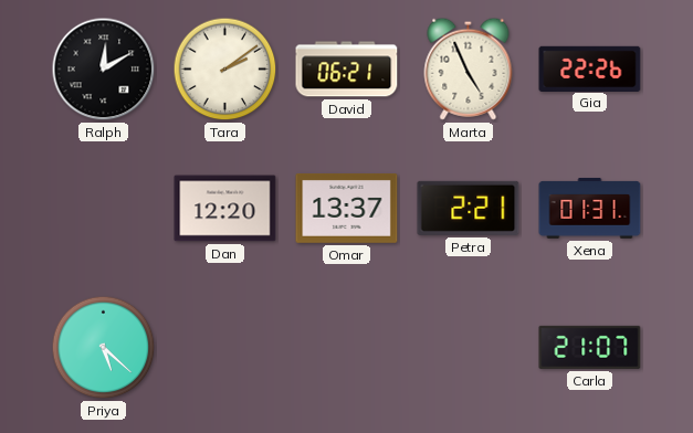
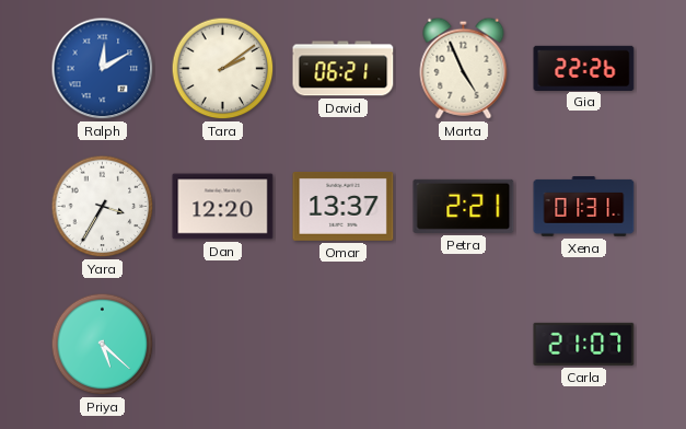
Ralph dial: black -> blue
Yara: none -> 3:35
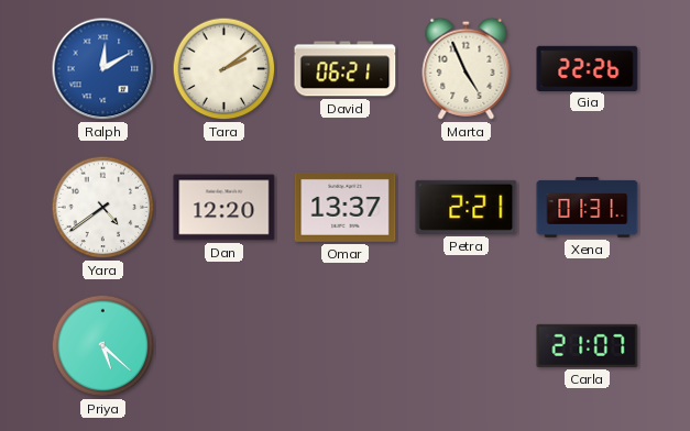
Yara: 3:35 -> 4:39
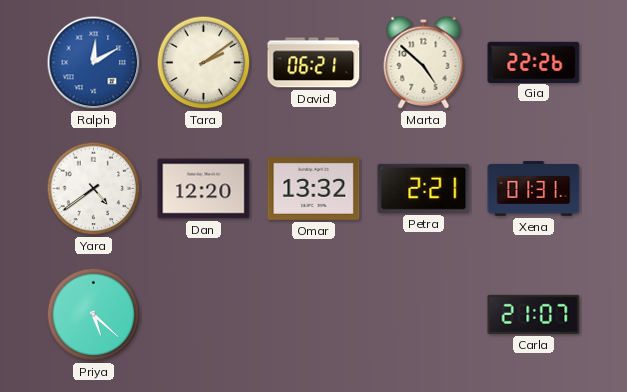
Marta: 4:56 -> 4:52
Omar: 13:37 -> 13:32
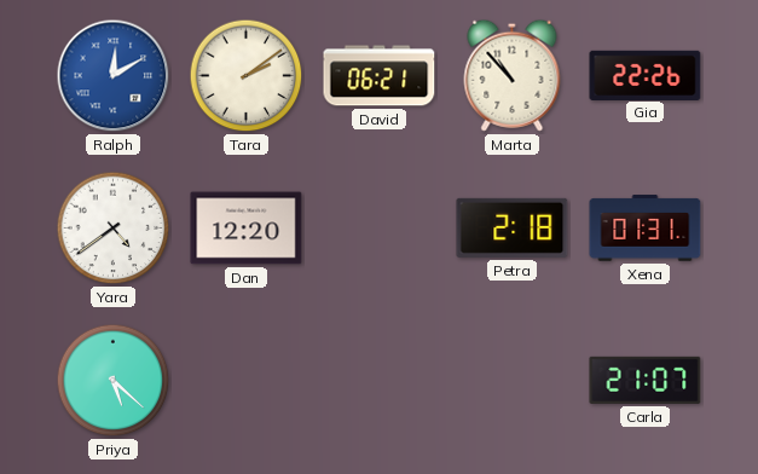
Marta: 4:52 -> 10:53
Omar: 13:32 -> none
Petra: 2:21 -> 2:18
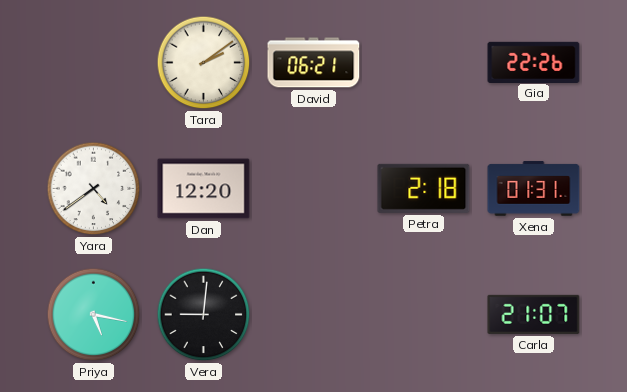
Ralph: 12:10 -> none
Marta: 10:53 -> none
Priya: 5:22 -> 5:17
Vera: none -> 9:01
